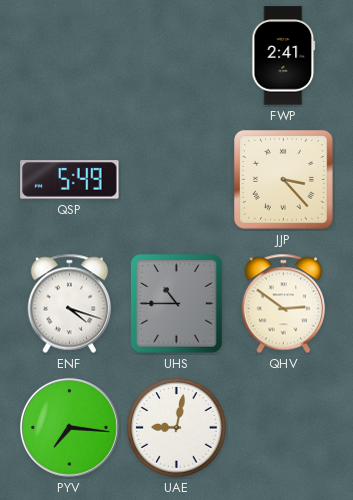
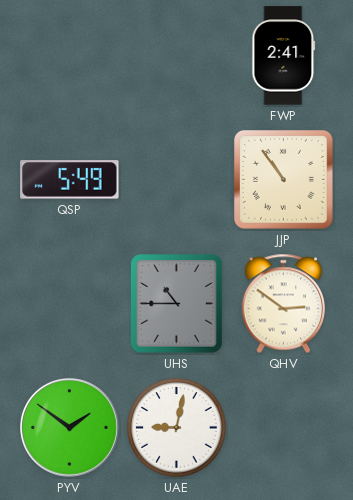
JJP: 3:23 -> 10:54
ENF: 4:18 -> none
PYV: 7:16 -> 1:51
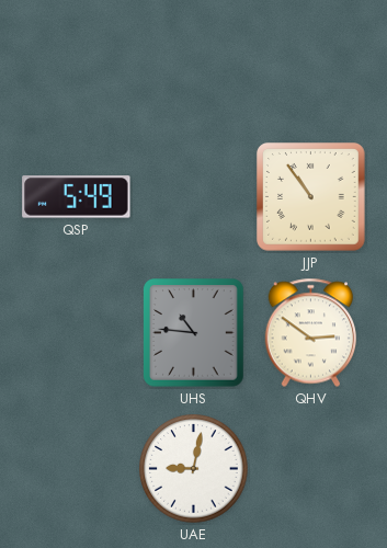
FWP: 2:41 -> none
UHS: 10:45 -> 10:46
PYV: 1:51 -> none
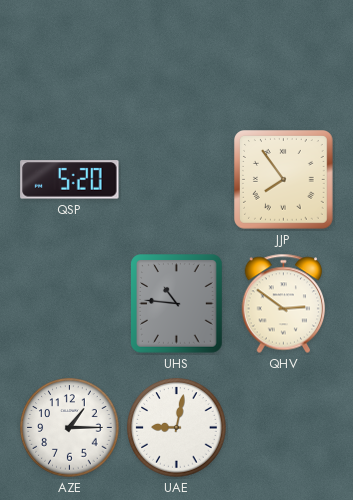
QSP: 5:49 -> 5:20
JJP: 10:54 -> 7:54
AZE: none -> 1:15
